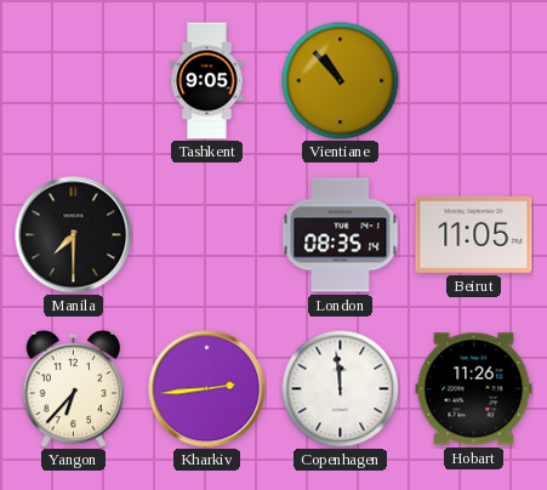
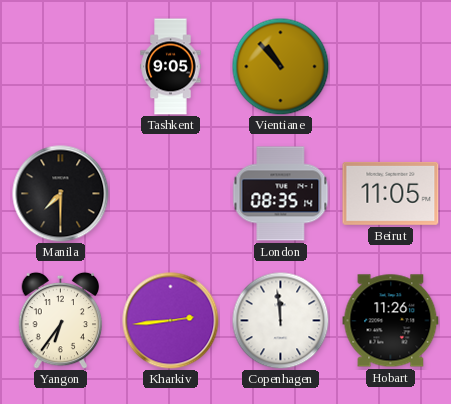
Yangon: 6:37 -> 6:36
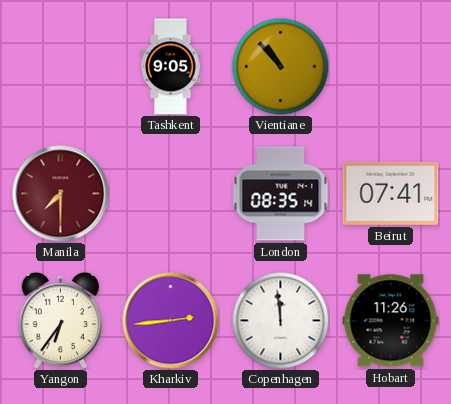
Manila dial: black -> burgundy
Beirut: 11:05 -> 07:41
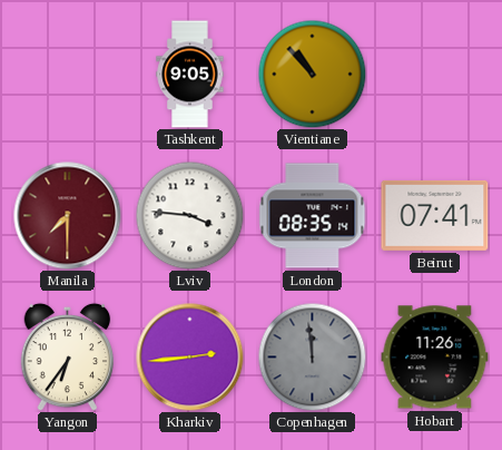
Lviv: none -> 3:46
Copenhagen dial: white -> grey
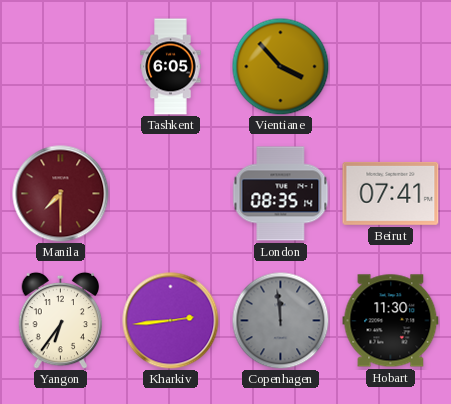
Tashkent: 9:05 -> 6:05
Vientiane: 10:53 -> 3:53
Lviv: 3:46 -> none
Hobart: 11:26 -> 11:30
